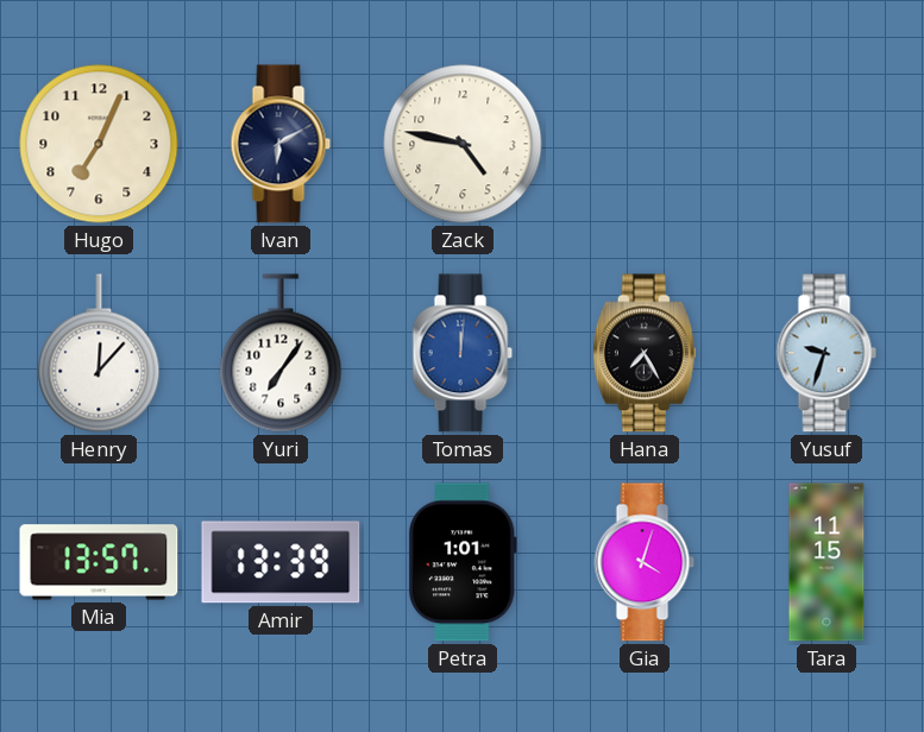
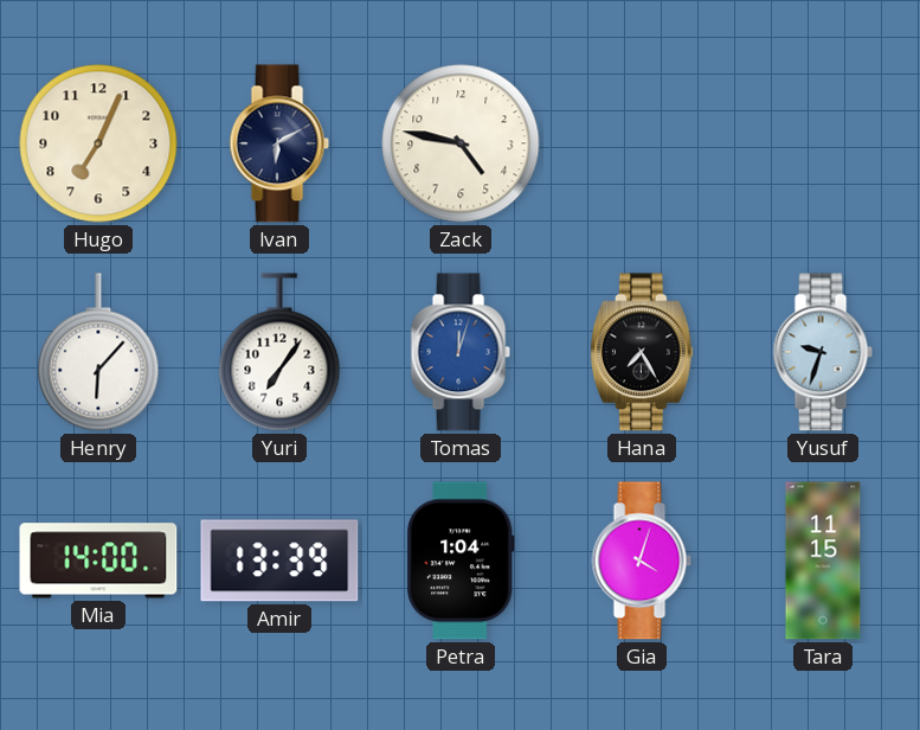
Henry: 12:07 -> 6:07
Tomas: 12:01 -> 12:03
Mia: 13:57 -> 14:00
Petra: 1:01 -> 1:04
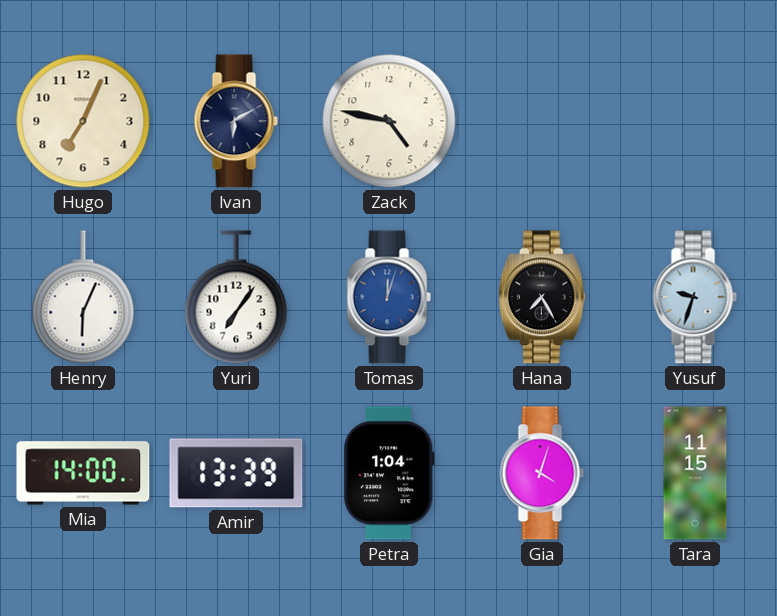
Henry: 6:07 -> 6:04
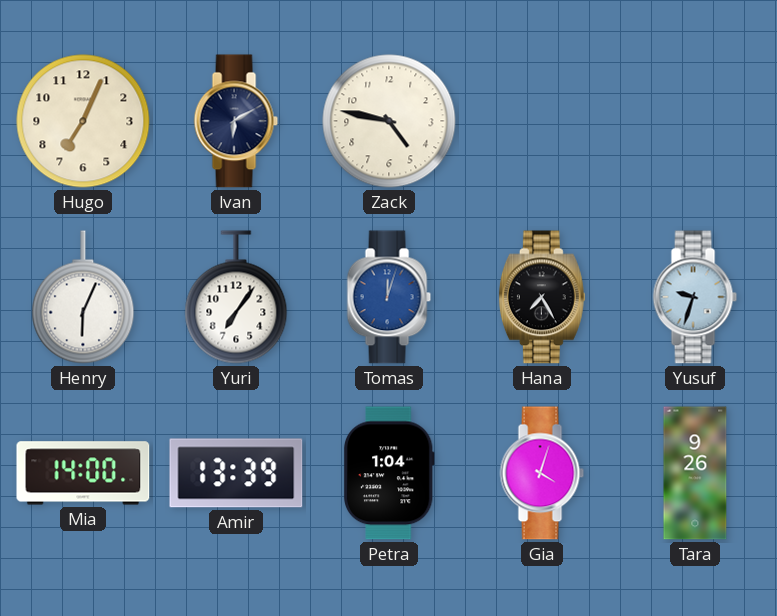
Tara: 11:15 -> 9:26
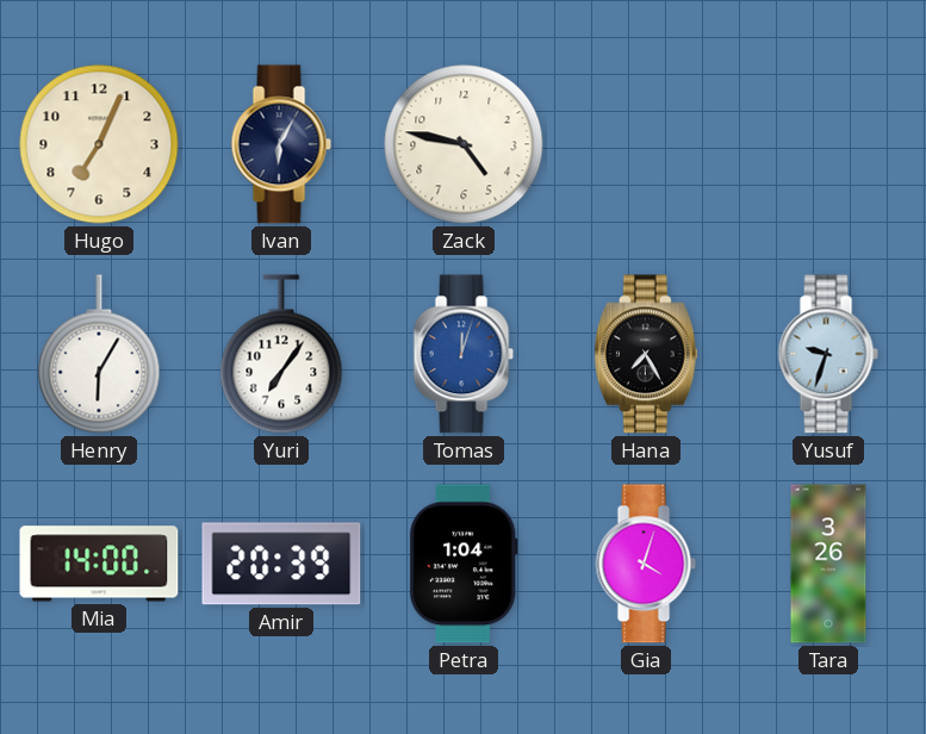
Ivan: 6:10 -> 6:05
Henry: 6:04 -> 6:05
Amir: 13:39 -> 20:39
Tara: 9:26 -> 3:26
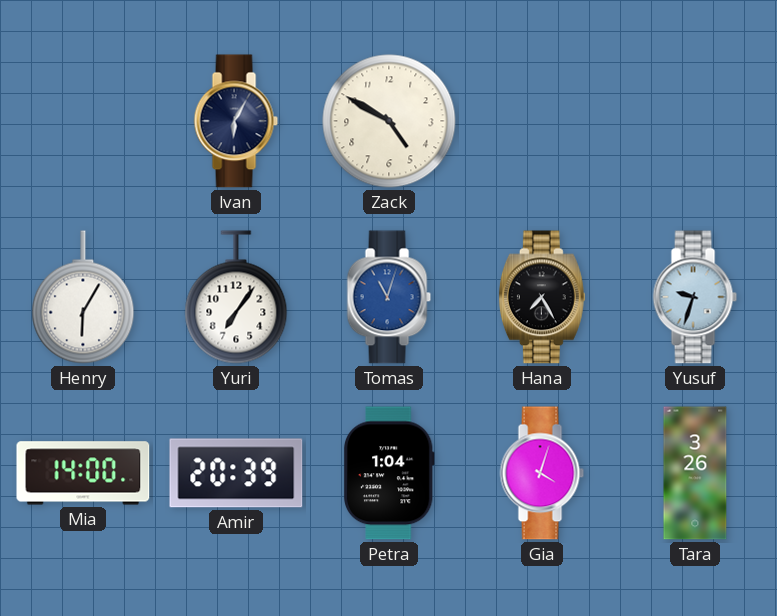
Hugo: 7:04 -> none
Zack: 4:47 -> 4:50
Tomas: 12:03 -> 11:03
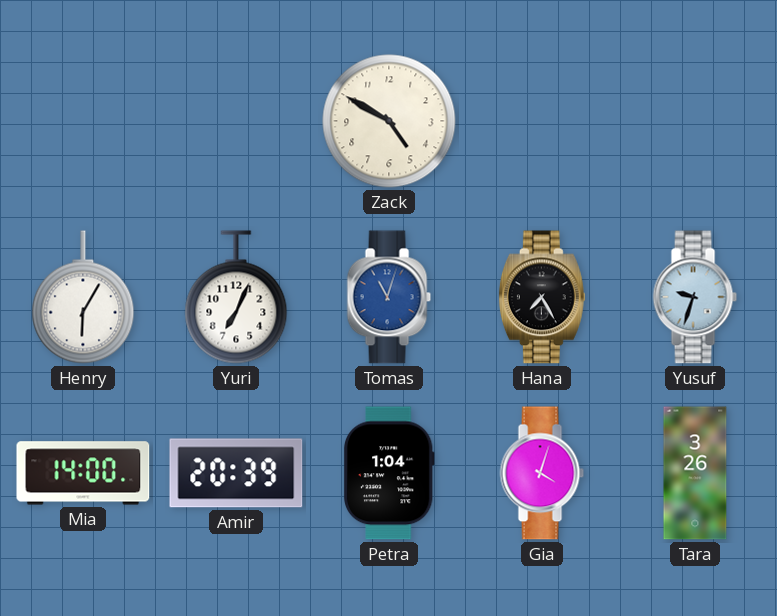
Ivan: 6:05 -> none
Yuri: 7:06 -> 7:04
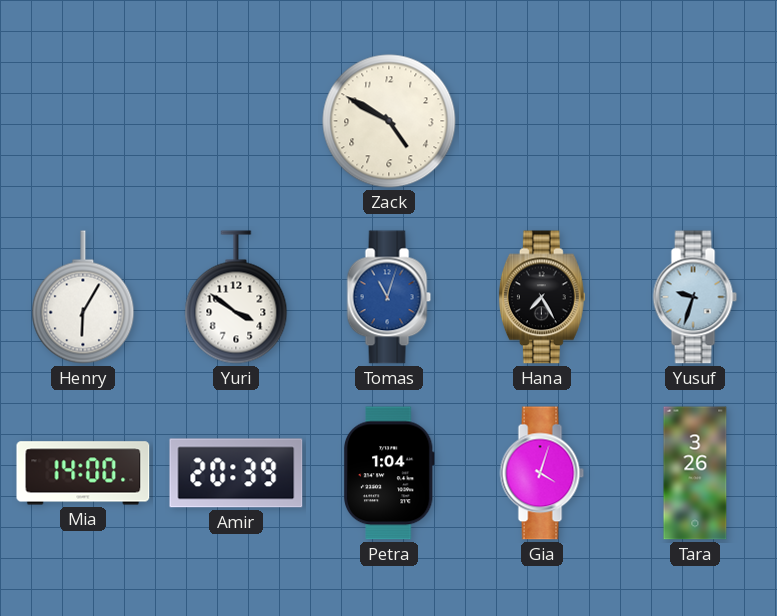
Yuri: 7:04 -> 3:51
